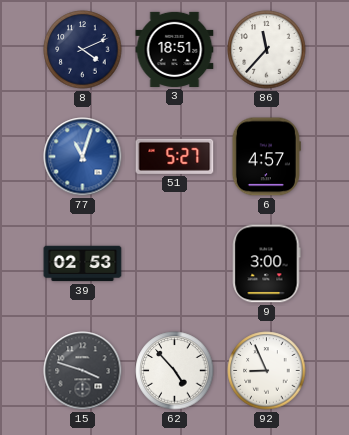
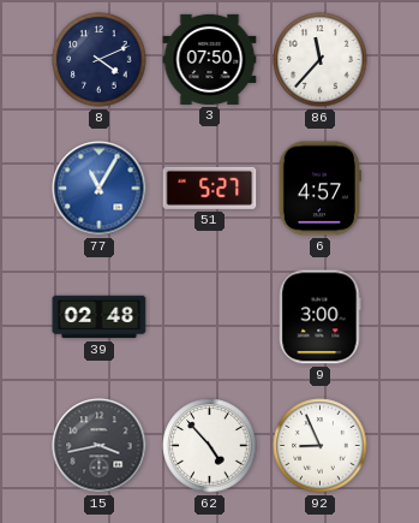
3: 18:51 -> 07:50
77: 11:03 -> 11:05
39: 02:53 -> 02:48
15: 3:48 -> 3:43
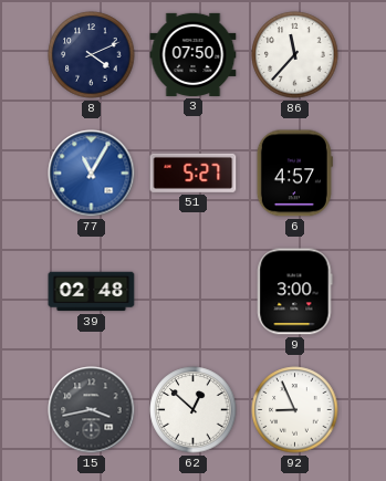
62: 4:53 -> 12:52
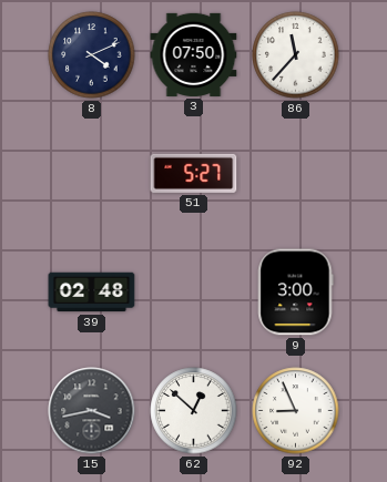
77: 11:05 -> none
6: 4:57 -> none
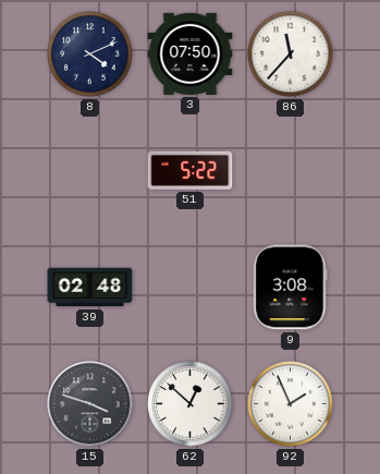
51: 5:27 -> 5:22
9: 3:00 -> 3:08
15: 3:43 -> 3:48
92: 8:56 -> 1:56
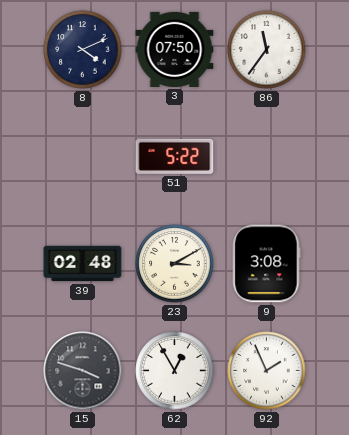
86: 11:37 -> 11:36
23: none -> 3:10
62: 12:52 -> 12:55
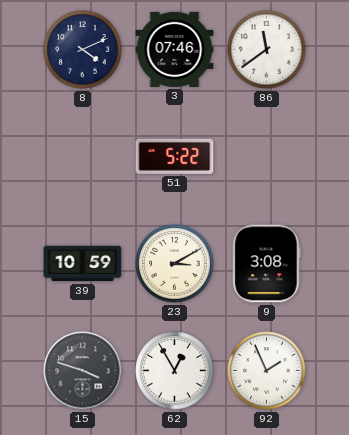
3: 07:50 -> 07:46
86: 11:36 -> 11:39
39: 02:48 -> 10:59
